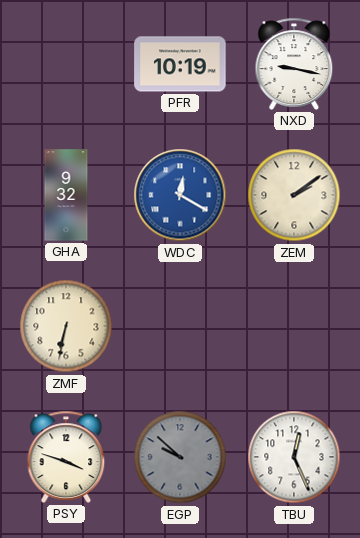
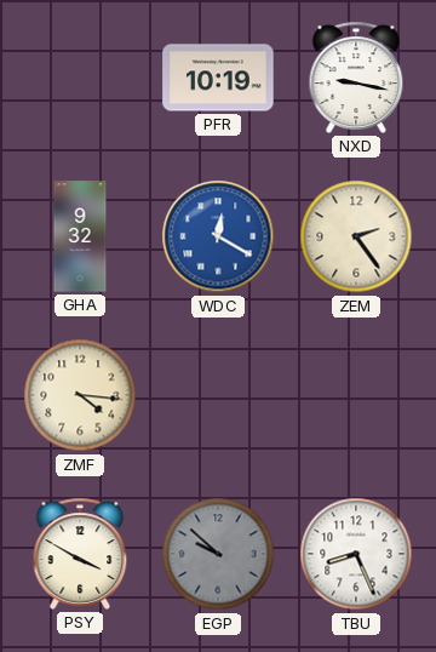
ZEM: 2:09 -> 2:24
ZMF: 6:32 -> 4:16
PSY: 3:48 -> 3:50
TBU: 12:26 -> 8:26
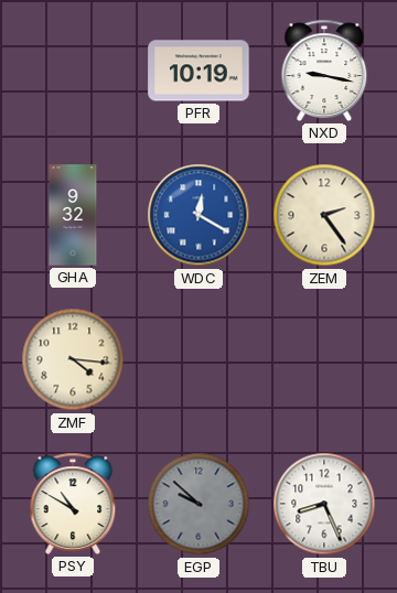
PSY: 3:50 -> 10:50
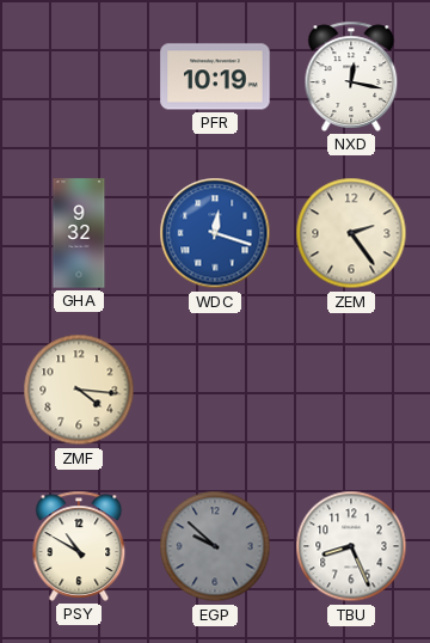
NXD: 9:17 -> 12:17
WDC: 12:20 -> 12:18
